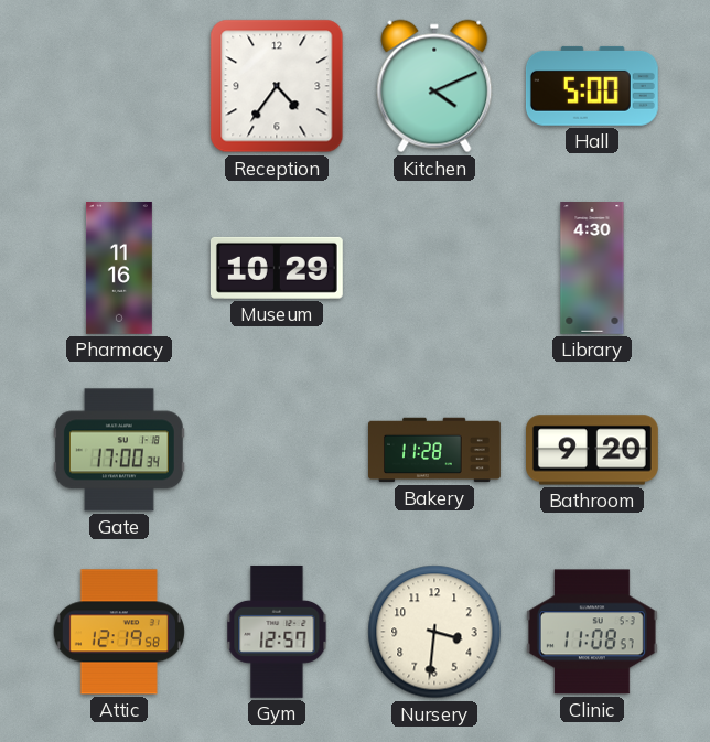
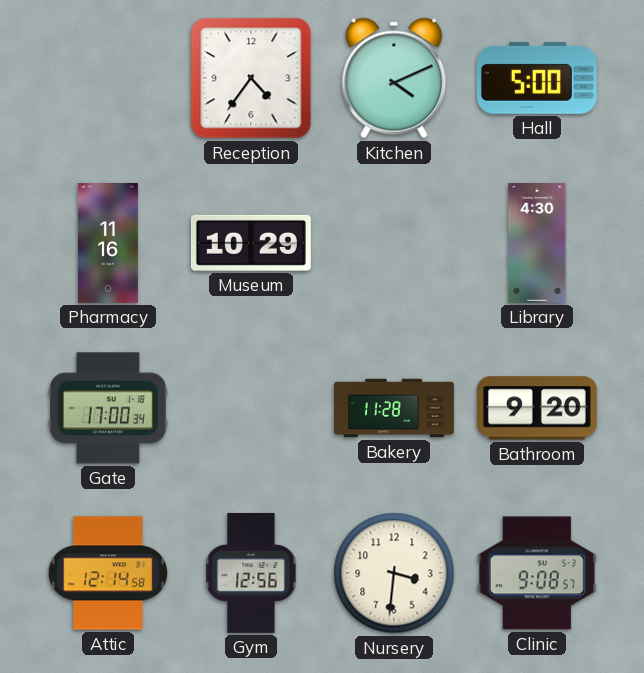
Attic: 12:19 -> 12:14
Gym: 12:57 -> 12:56
Clinic: 11:08 -> 9:08
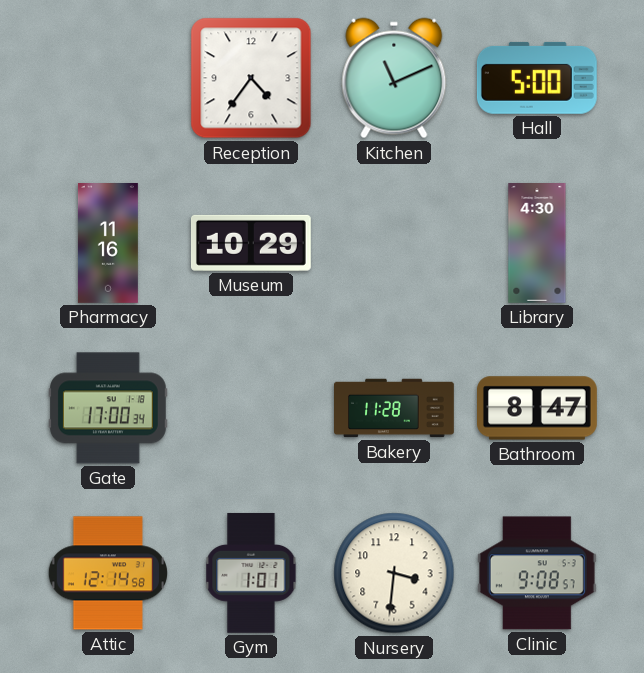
Kitchen: 4:11 -> 11:11
Bathroom: 9:20 -> 8:47
Gym: 12:56 -> 1:01
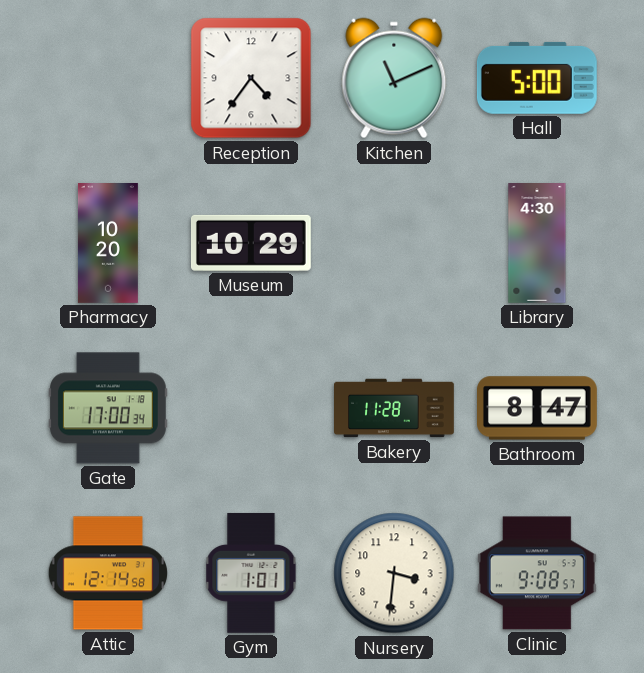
Pharmacy: 11:16 -> 10:20
